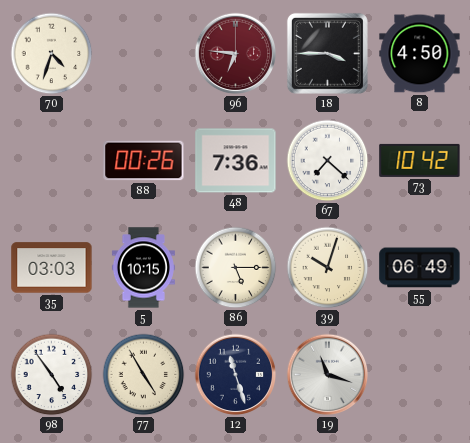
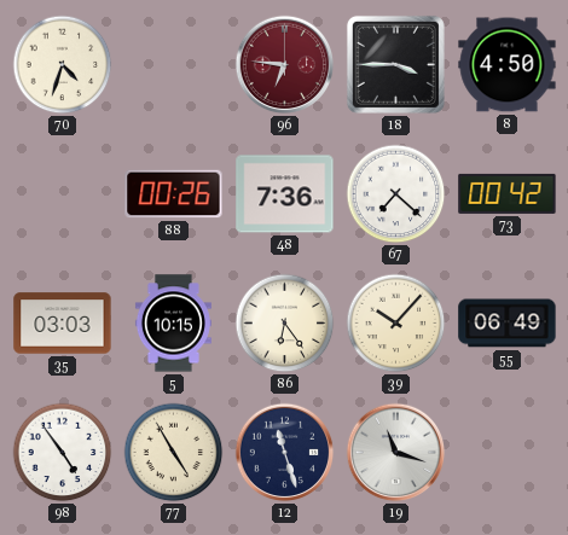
73: 10:42 -> 00:42
86: 5:15 -> 6:24
39: 10:03 -> 10:07
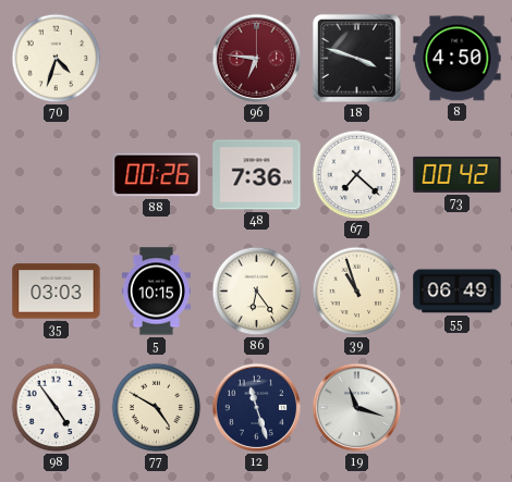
18: 3:45 -> 3:48
39: 10:07 -> 10:57
77: 4:55 -> 4:50
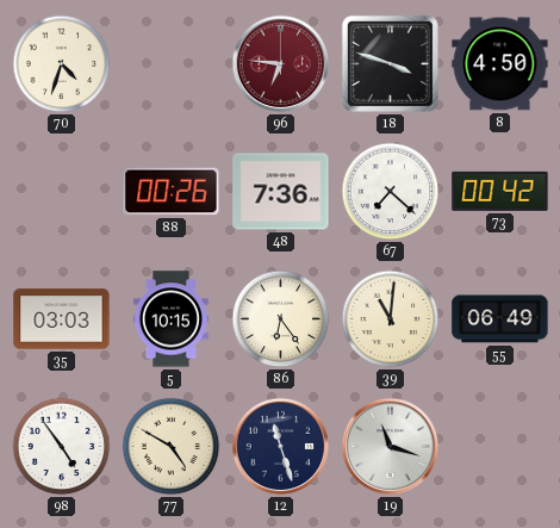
39: 10:57 -> 11:01
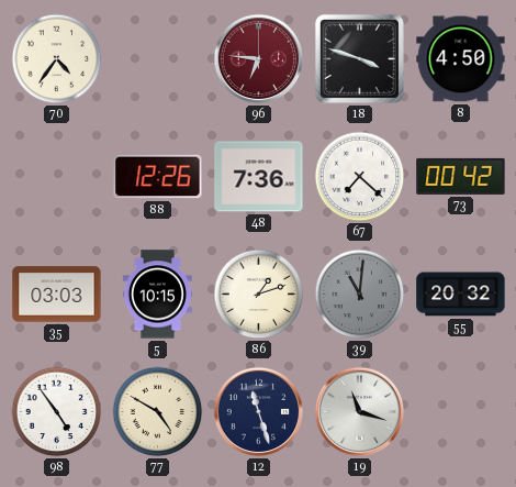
70: 4:33 -> 4:36
88: 00:26 -> 12:26
86: 6:24 -> 1:12
39 dial: cream -> grey
55: 06:49 -> 20:32
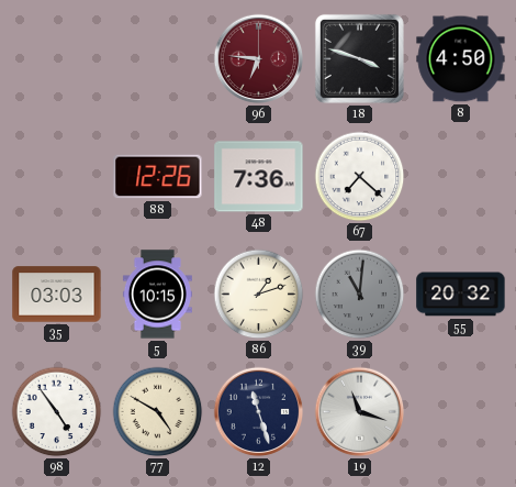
70: 4:36 -> none
73: 00:42 -> none
